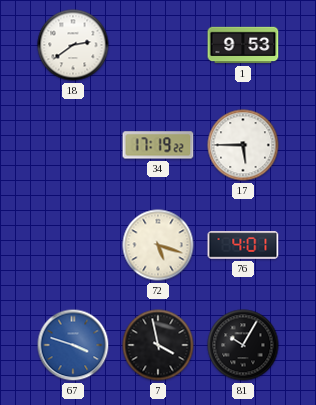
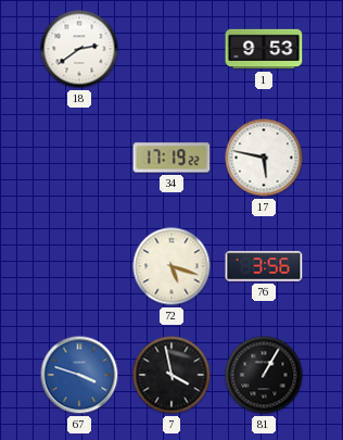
17: 5:45 -> 5:47
76: 4:01 -> 3:56
81: 10:05 -> 1:05
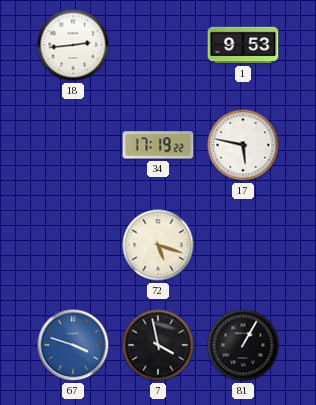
18: 2:39 -> 2:44
76: 3:56 -> none
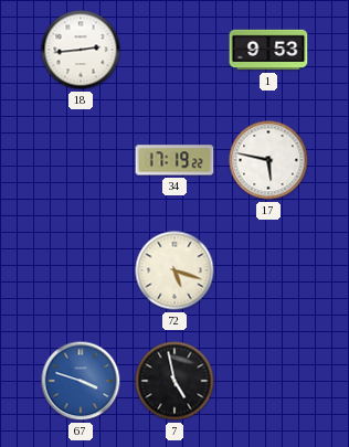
7: 3:58 -> 4:58
81: 1:05 -> none
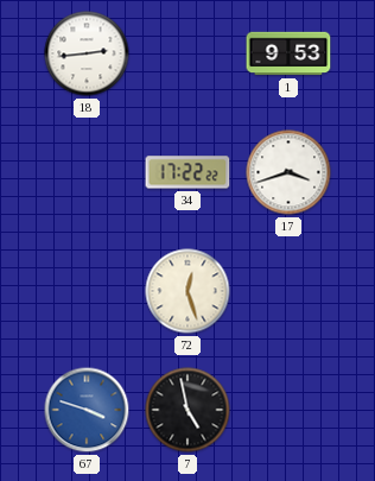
34: 17:19 -> 17:22
17: 5:47 -> 3:42
72: 5:18 -> 12:27
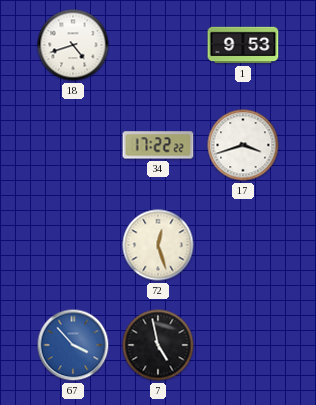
18: 2:44 -> 4:42
67: 3:48 -> 3:53
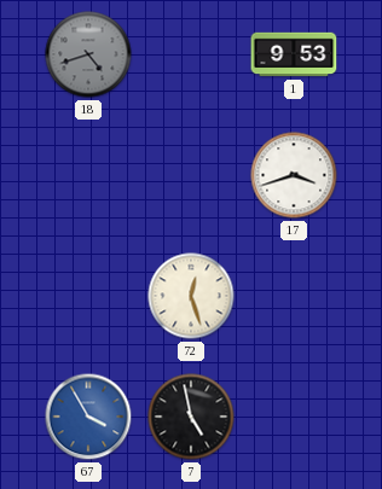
18 dial: white -> grey
34: 17:22 -> none
67: 3:53 -> 3:55
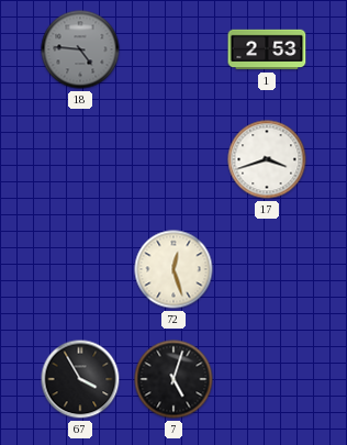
18: 4:42 -> 4:46
1: 9:53 -> 2:53
67 dial: blue -> black
7: 4:58 -> 5:03
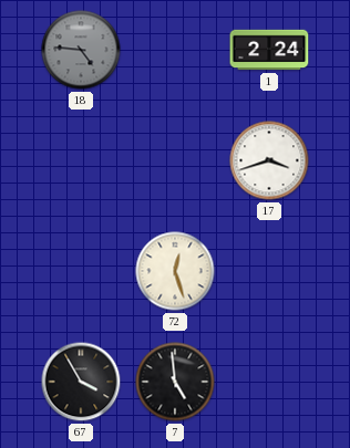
1: 2:53 -> 2:24
7: 5:03 -> 4:59
